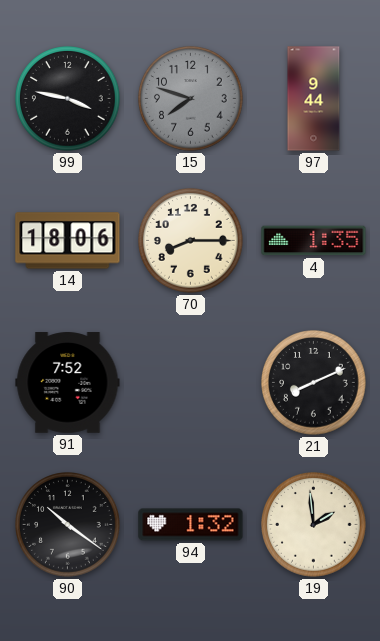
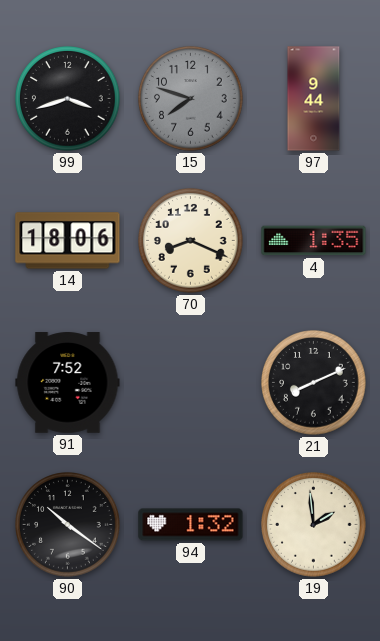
99: 3:47 -> 3:42
70: 8:15 -> 8:19
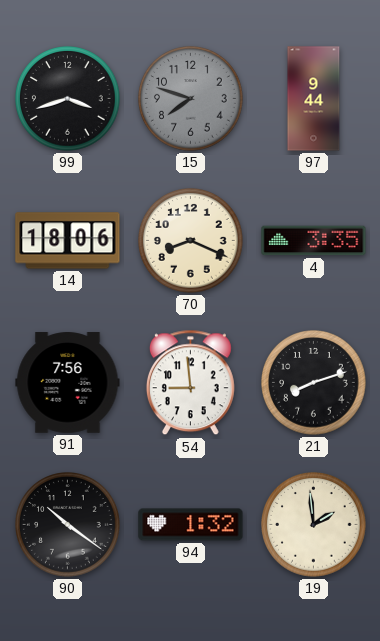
4: 1:35 -> 3:35
91: 7:52 -> 7:56
54: none -> 8:59
21: 8:11 -> 8:12
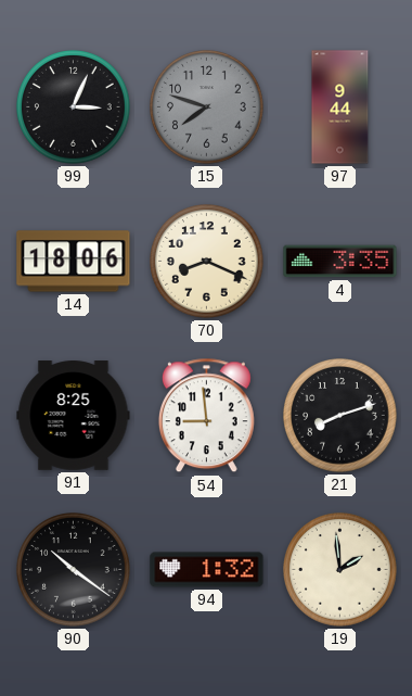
99: 3:42 -> 3:04
91: 7:56 -> 8:25
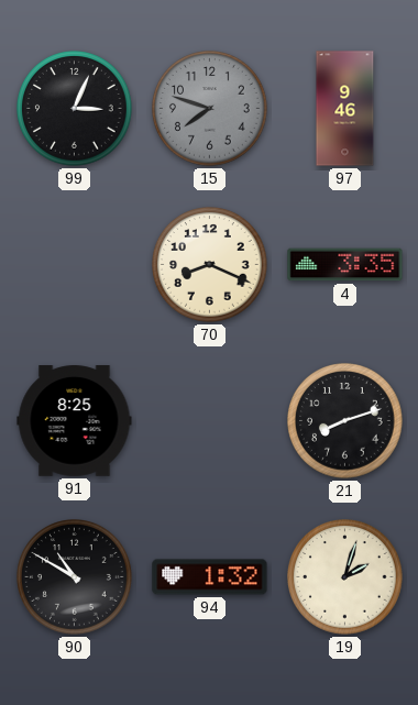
97: 9:44 -> 9:46
14: 18:06 -> none
54: 8:59 -> none
90: 10:21 -> 10:50
19: 1:59 -> 2:03
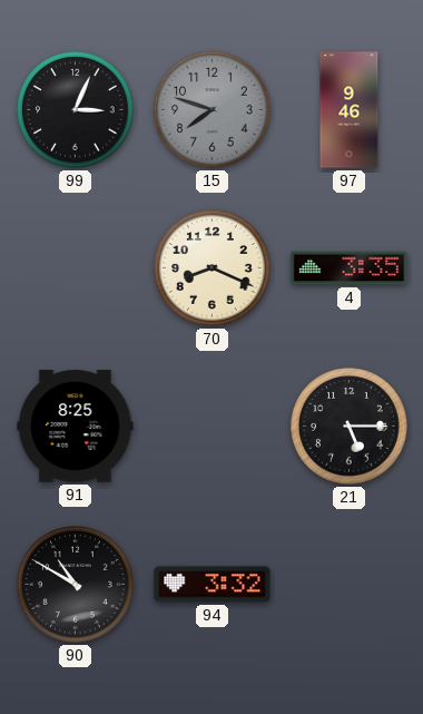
21: 8:12 -> 5:15
94: 1:32 -> 3:32
19: 2:03 -> none
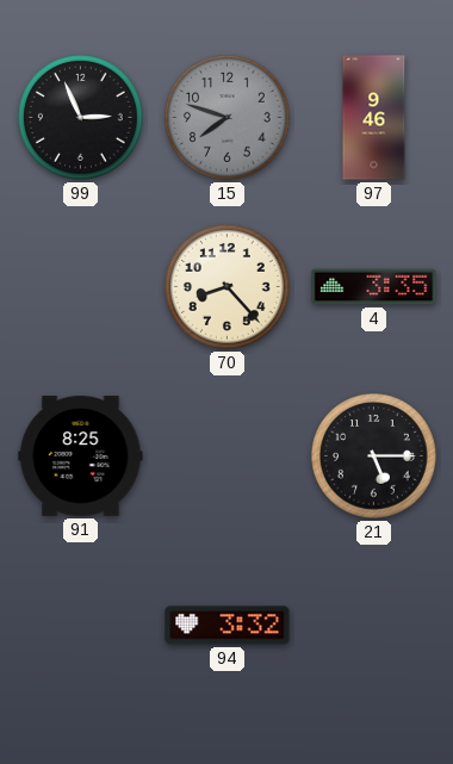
99: 3:04 -> 2:56
70: 8:19 -> 8:23
90: 10:50 -> none
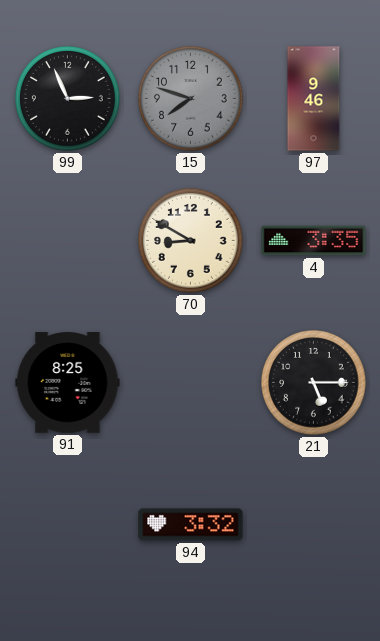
70: 8:23 -> 8:50
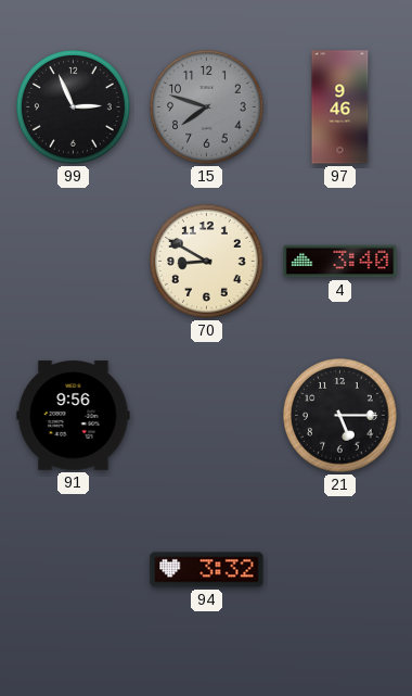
4: 3:35 -> 3:40
91: 8:25 -> 9:56
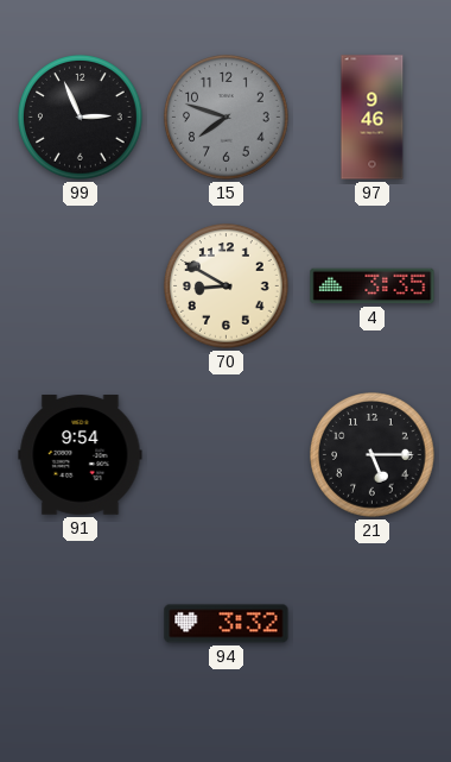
4: 3:40 -> 3:35
91: 9:56 -> 9:54
